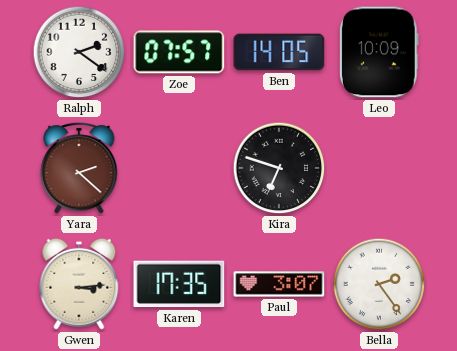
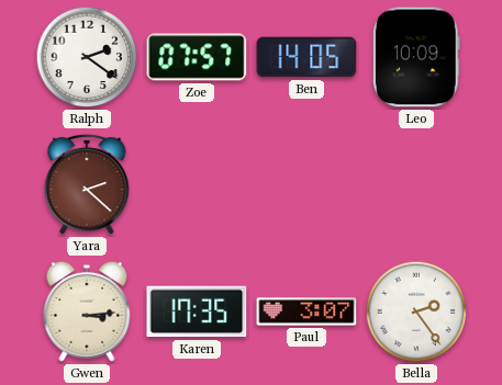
Kira: 6:48 -> none
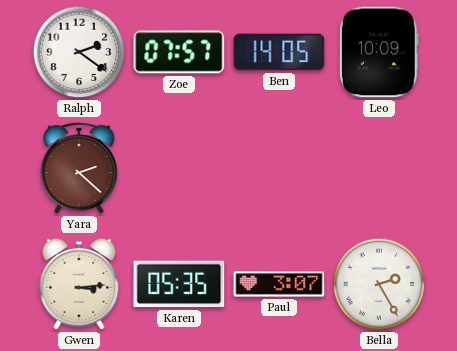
Karen: 17:35 -> 05:35
Bella: 2:24 -> 2:25
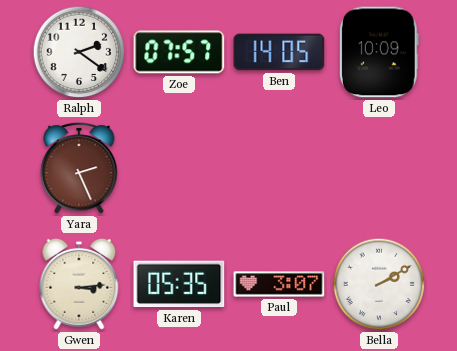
Yara: 2:22 -> 2:26
Bella: 2:25 -> 2:10
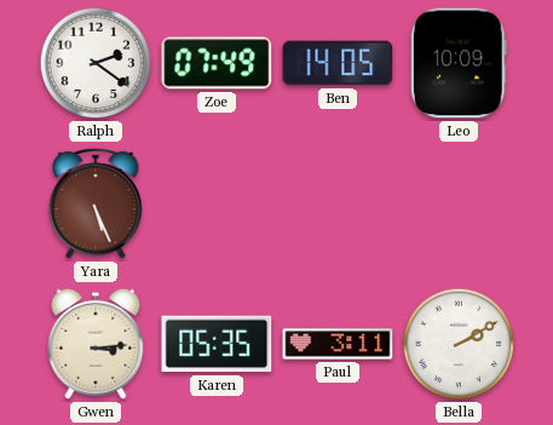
Zoe: 07:57 -> 07:49
Yara: 2:26 -> 5:26
Paul: 3:07 -> 3:11
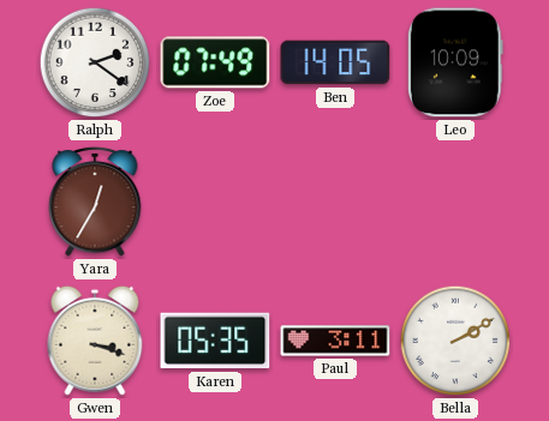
Yara: 5:26 -> 12:35
Gwen: 3:14 -> 3:18
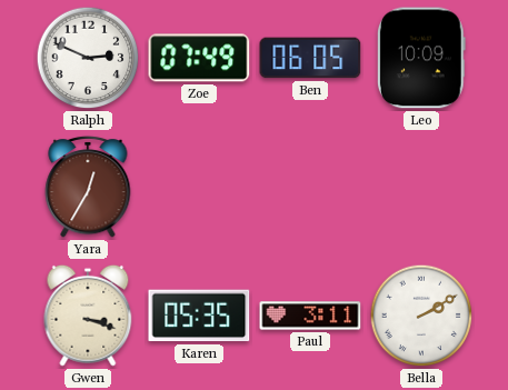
Ralph: 2:21 -> 2:49
Ben: 14:05 -> 06:05
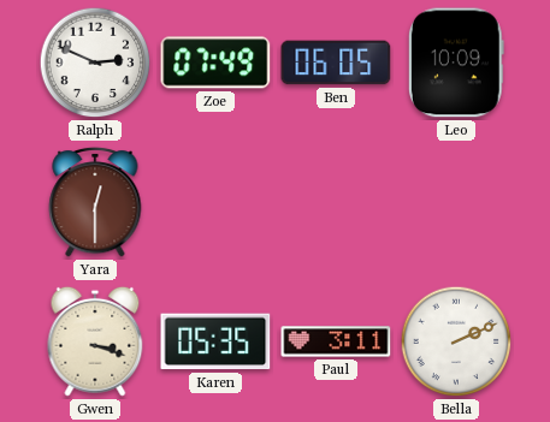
Yara: 12:35 -> 12:30
Bella: 2:10 -> 2:11
